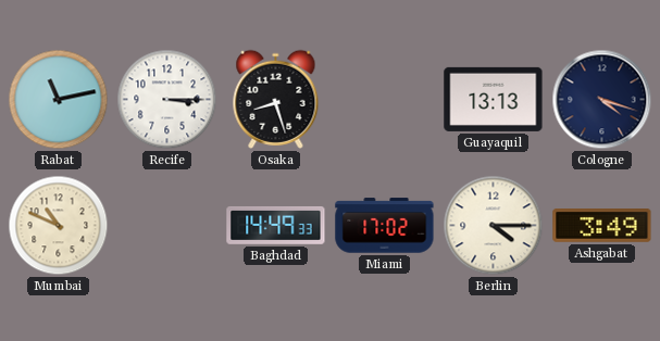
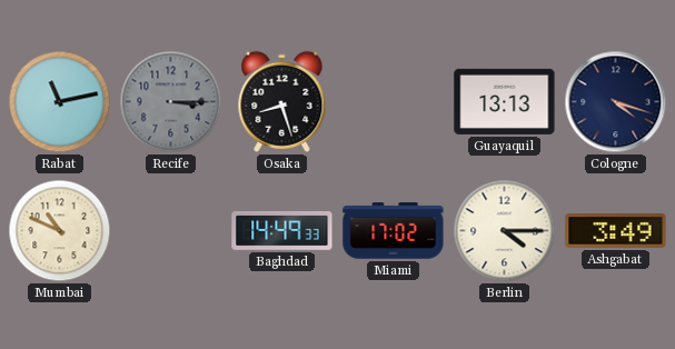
Recife dial: white -> grey
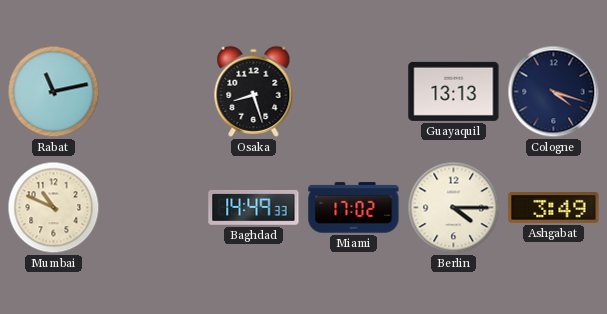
Recife: 3:15 -> none
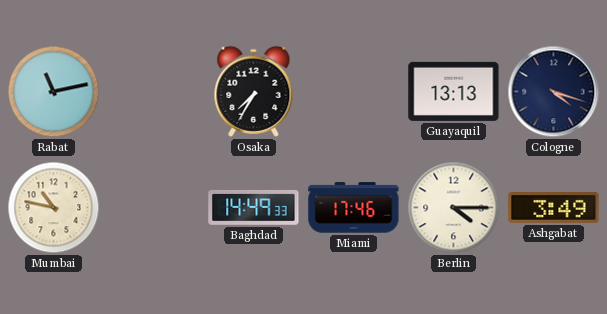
Osaka: 8:27 -> 7:35
Mumbai: 10:49 -> 10:47
Miami: 17:02 -> 17:46
